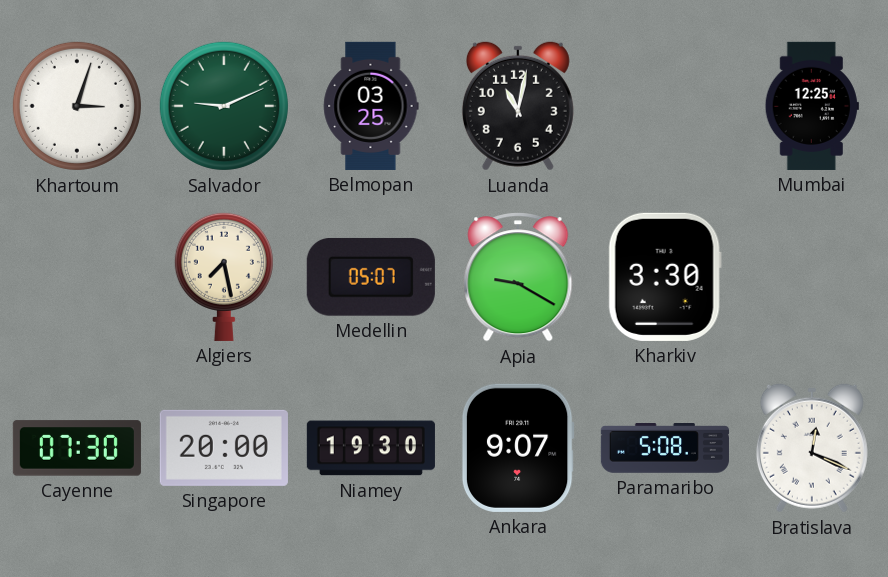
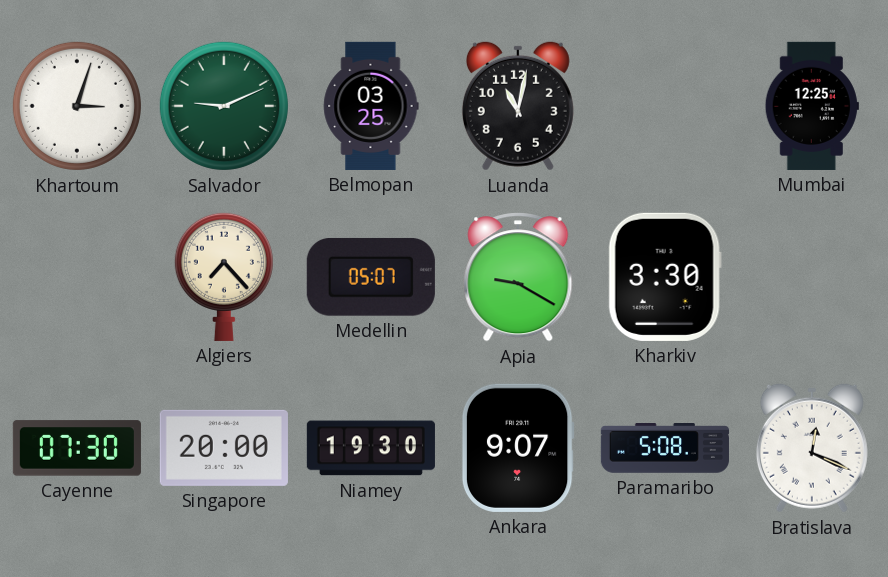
Algiers: 7:28 -> 7:23
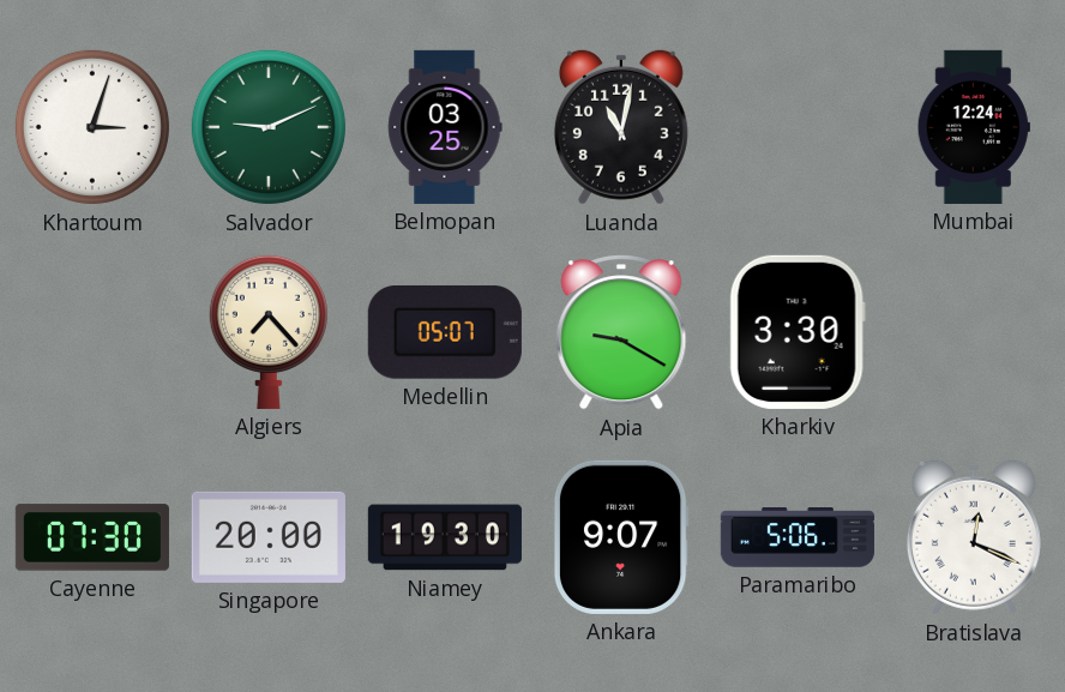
Mumbai: 12:25 -> 12:24
Paramaribo: 5:08 -> 5:06
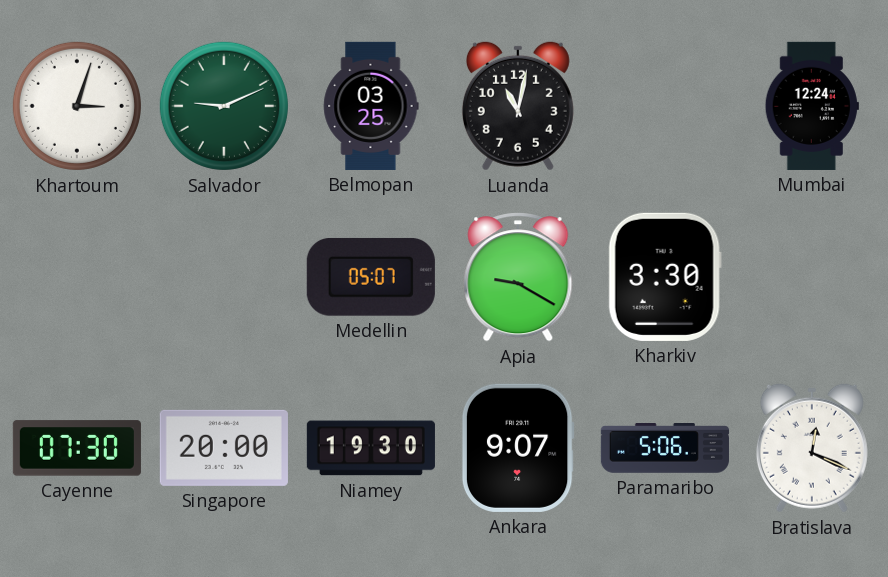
Algiers: 7:23 -> none
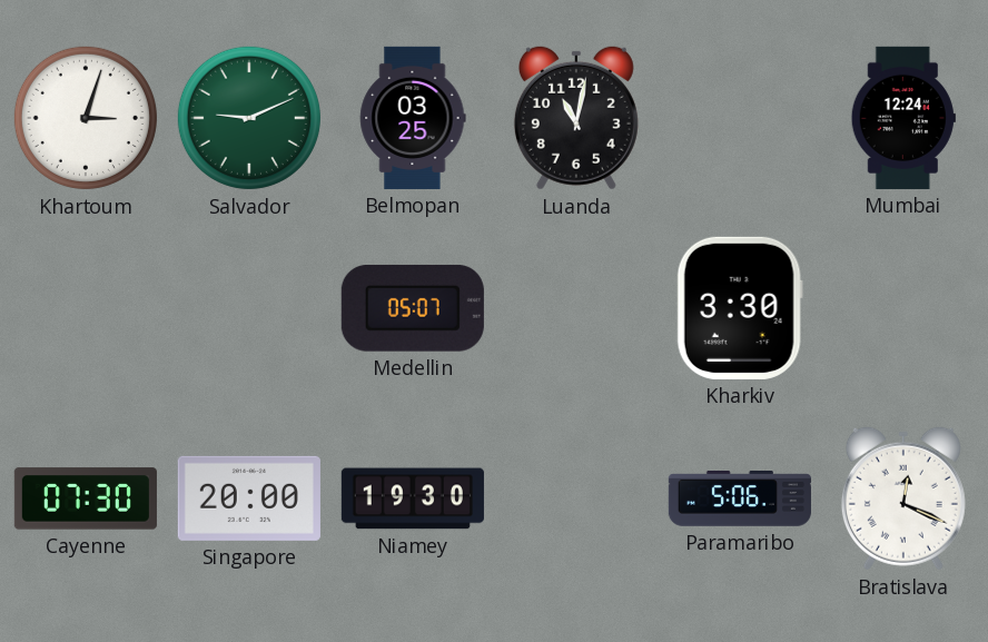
Apia: 9:20 -> none
Ankara: 9:07 -> none
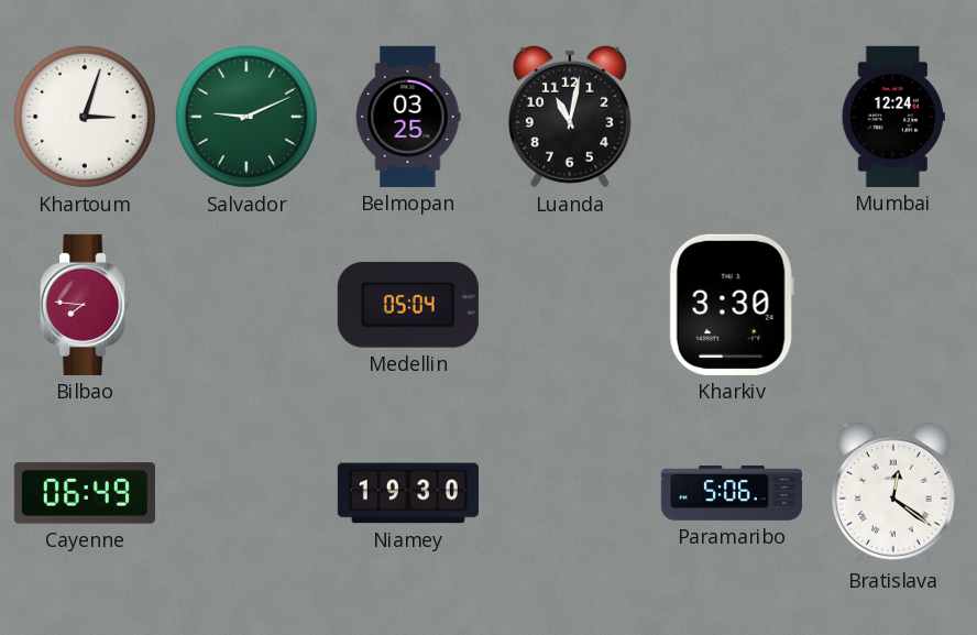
Bilbao: none -> 7:46
Medellin: 05:07 -> 05:04
Cayenne: 07:30 -> 06:49
Singapore: 20:00 -> none
Bratislava: 12:19 -> 12:21
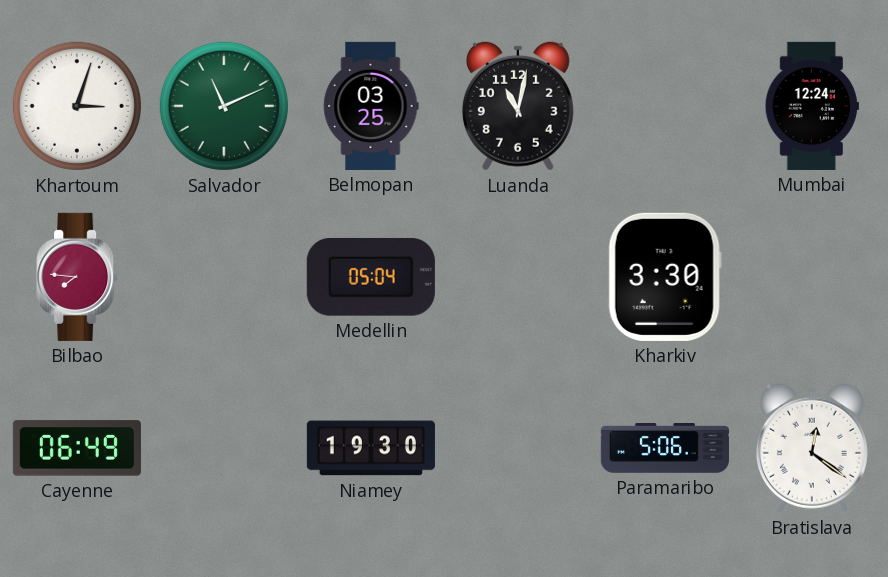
Salvador: 9:11 -> 11:11
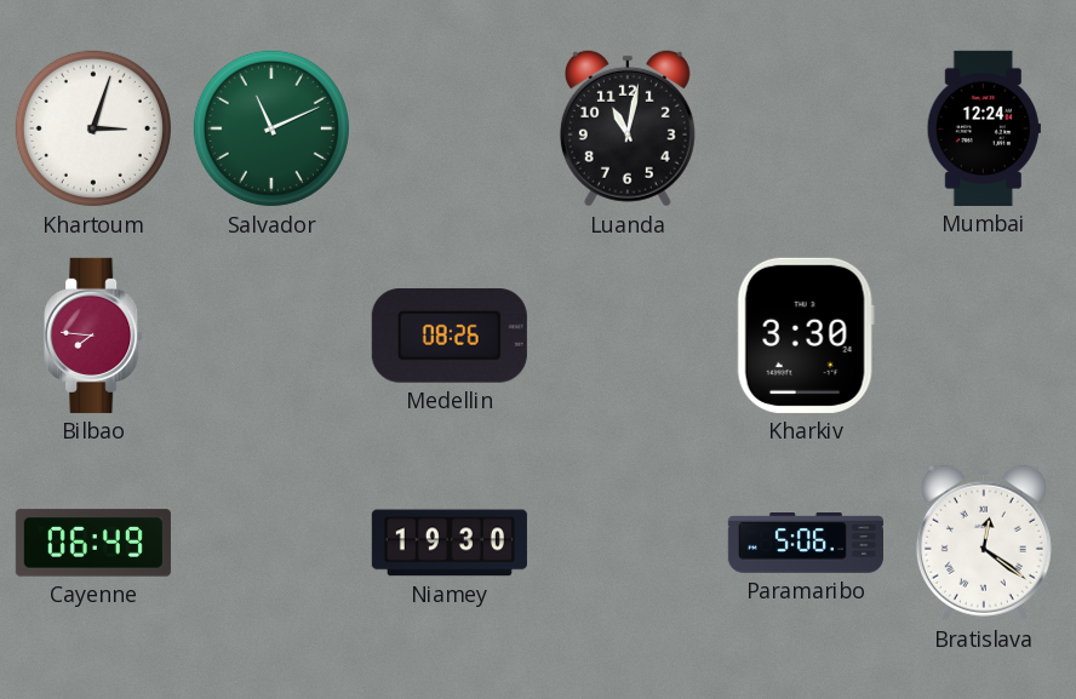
Belmopan: 03:25 -> none
Medellin: 05:04 -> 08:26
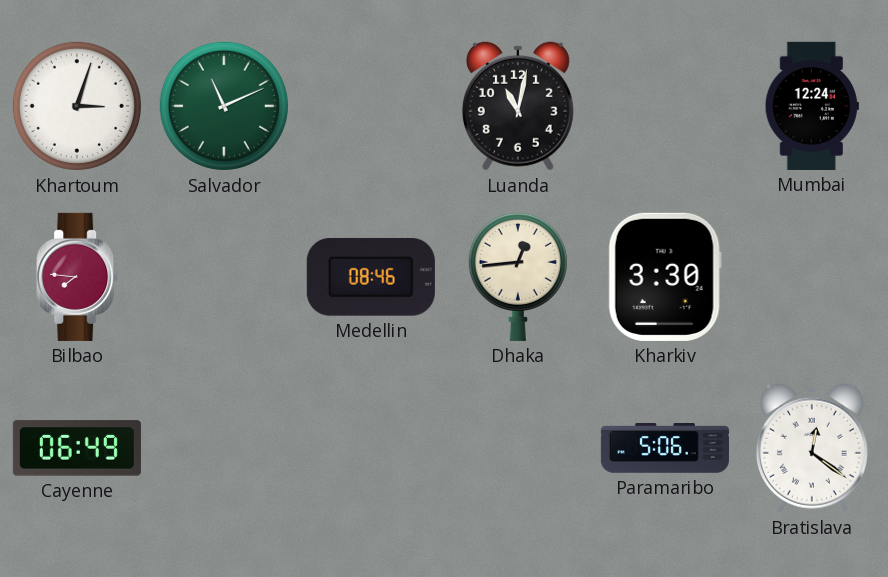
Medellin: 08:26 -> 08:46
Dhaka: none -> 12:44
Niamey: 19:30 -> none
